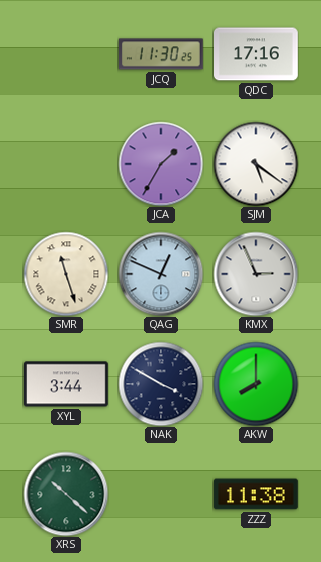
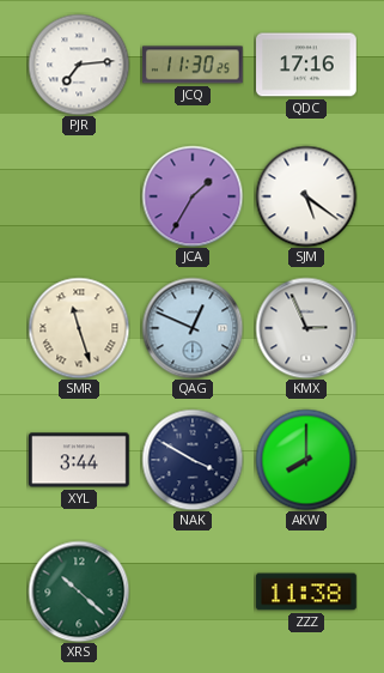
PJR: none -> 7:14
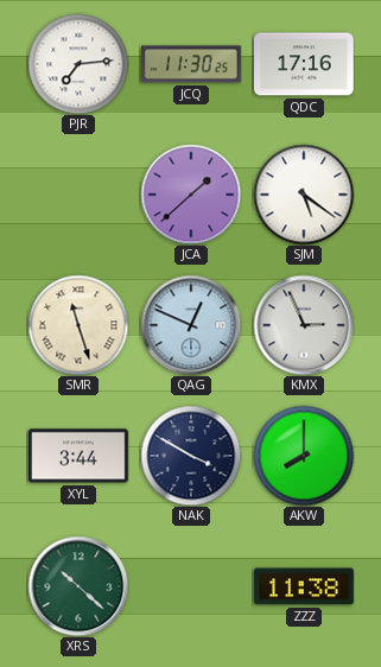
JCA: 1:35 -> 1:38
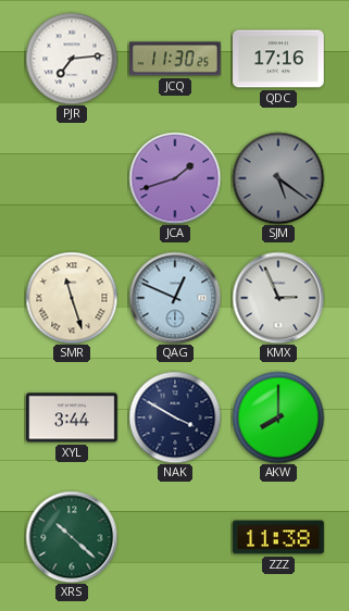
JCA: 1:38 -> 1:42
SJM dial: white -> grey
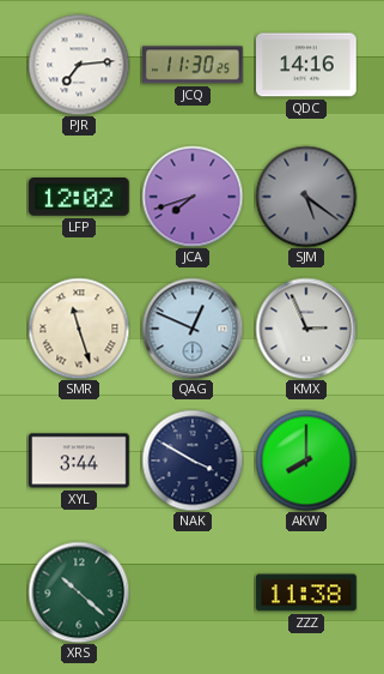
QDC: 17:16 -> 14:16
LFP: none -> 12:02
JCA: 1:42 -> 7:42
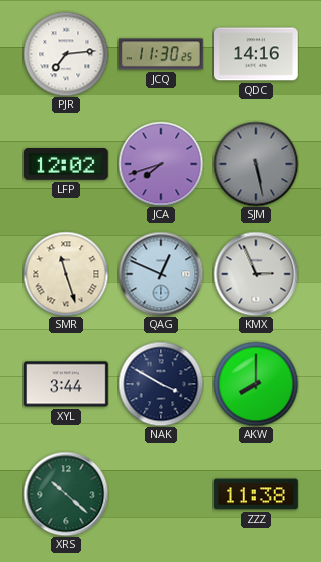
SJM: 5:21 -> 5:28
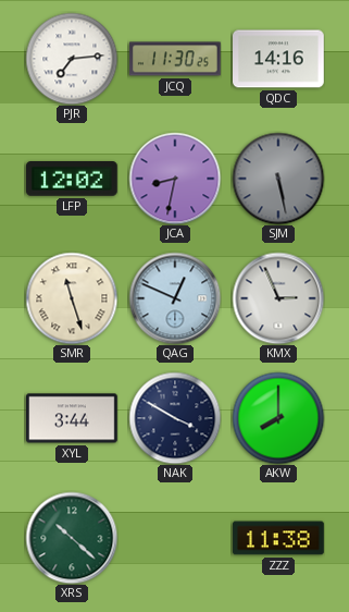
JCA: 7:42 -> 8:32
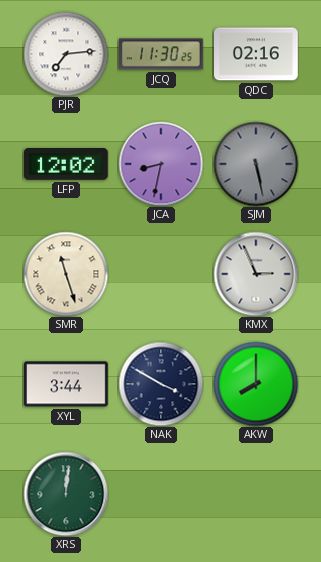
QDC: 14:16 -> 02:16
QAG: 12:49 -> none
XRS: 10:22 -> 12:01
ZZZ: 11:38 -> none
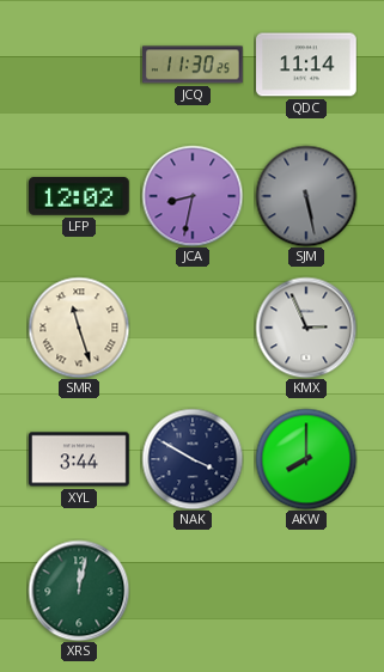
PJR: 7:14 -> none
QDC: 02:16 -> 11:14
XRS: 12:01 -> 12:02
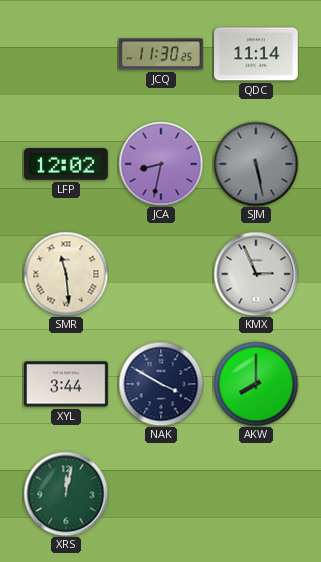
SMR: 11:27 -> 11:29
